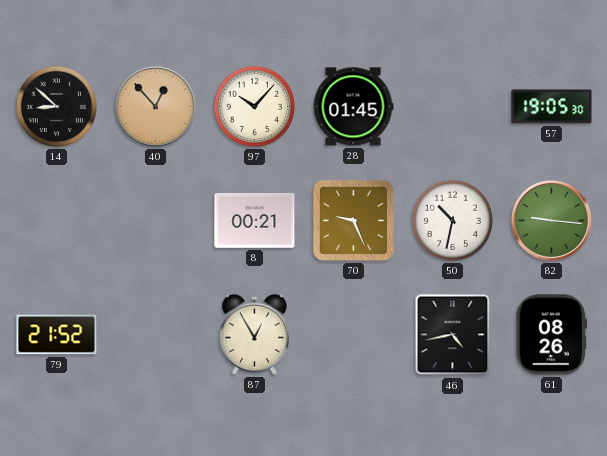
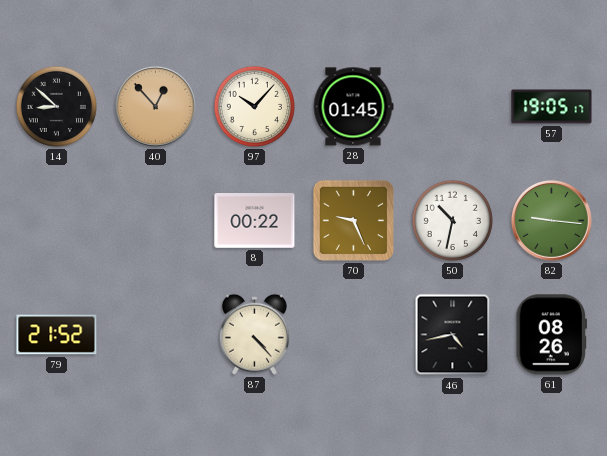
57: 19:05:30 -> 19:05:17
8: 00:21 -> 00:22
87: 12:55 -> 4:23
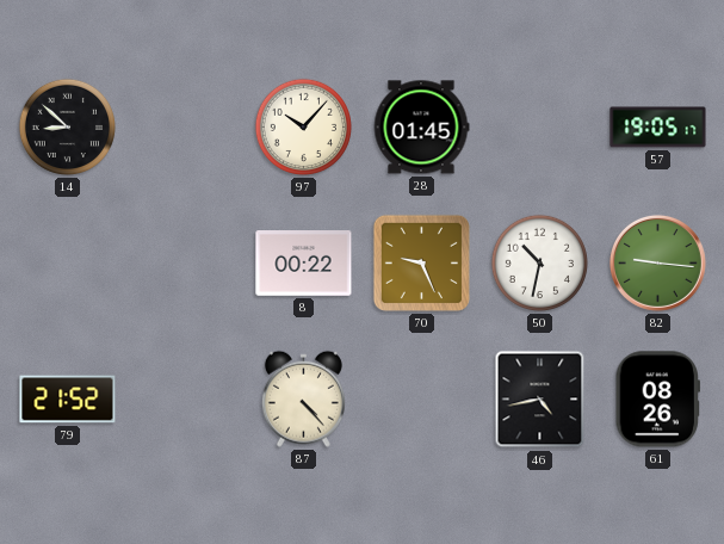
40: 12:53 -> none
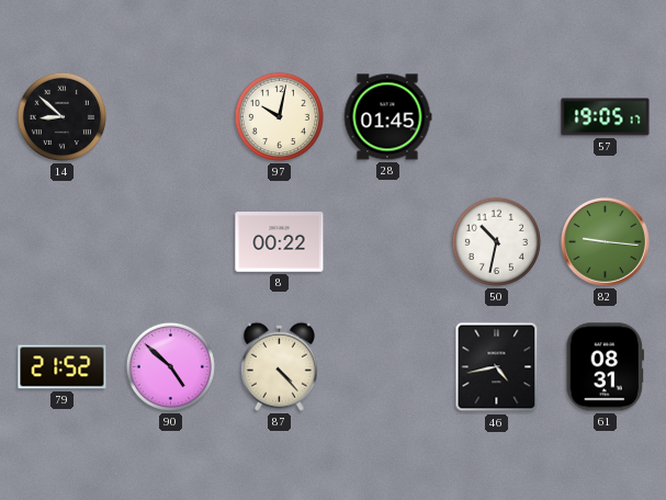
97: 10:07 -> 10:02
70: 9:26 -> none
90: none -> 4:52
61: 08:26 -> 08:31
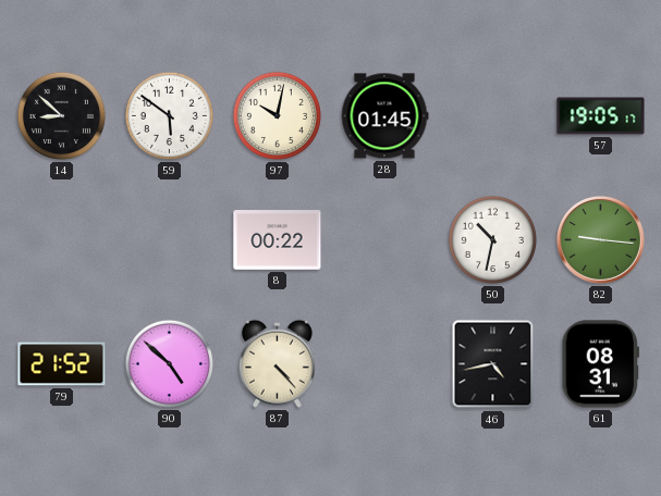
59: none -> 5:51
